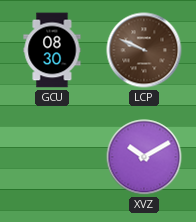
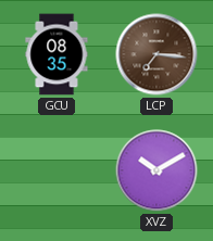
GCU: 08:30 -> 08:35
LCP: 9:49 -> 7:16
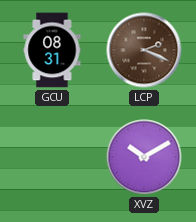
GCU: 08:35 -> 08:31
LCP: 7:16 -> 2:19
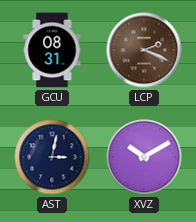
AST: none -> 3:02
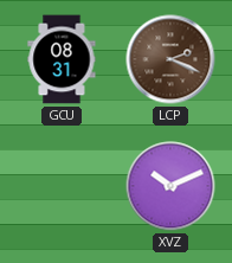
AST: 3:02 -> none
XVZ: 10:10 -> 10:11
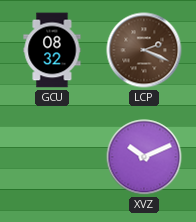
GCU: 08:31 -> 08:32
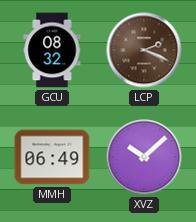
MMH: none -> 06:49
XVZ: 10:11 -> 10:08
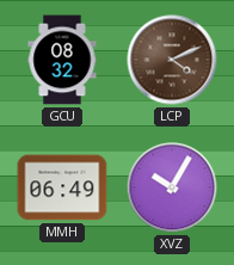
LCP: 2:19 -> 4:11
XVZ: 10:08 -> 10:05
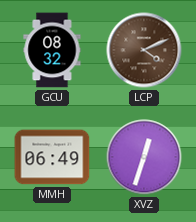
XVZ: 10:05 -> 12:33
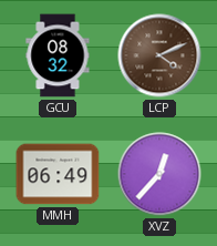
XVZ: 12:33 -> 12:37
